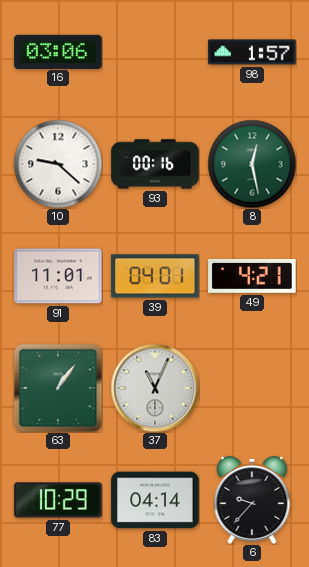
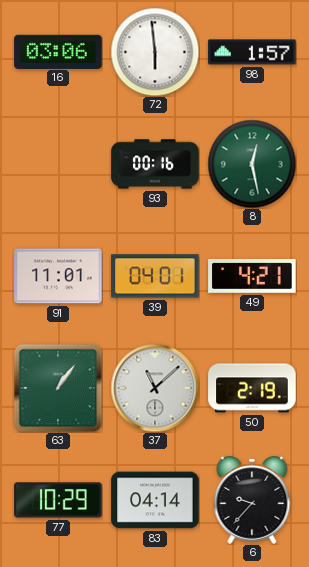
72: none -> 5:59
10: 9:22 -> none
37: 11:04 -> 11:08
50: none -> 2:19
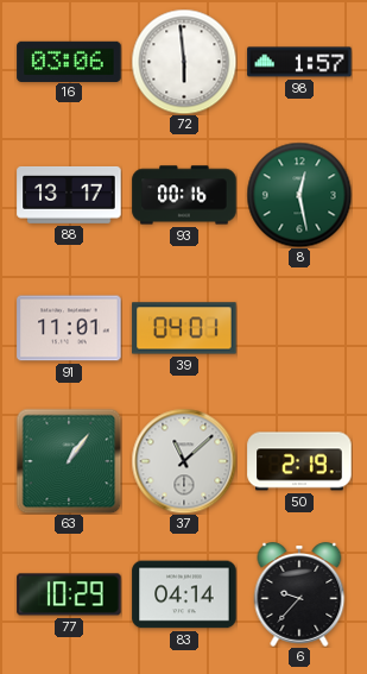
88: none -> 13:17
49: 4:21 -> none
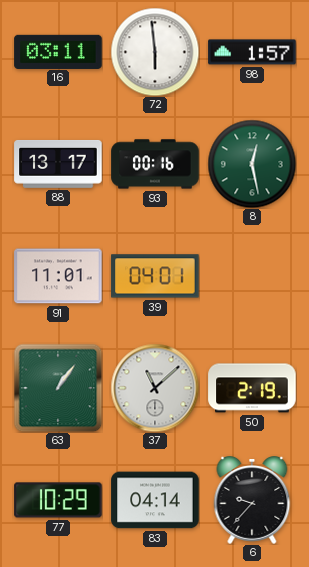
16: 03:06 -> 03:11
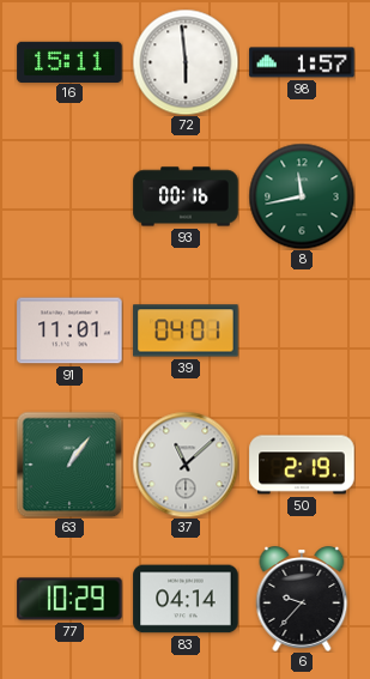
16: 03:11 -> 15:11
88: 13:17 -> none
8: 12:28 -> 11:43
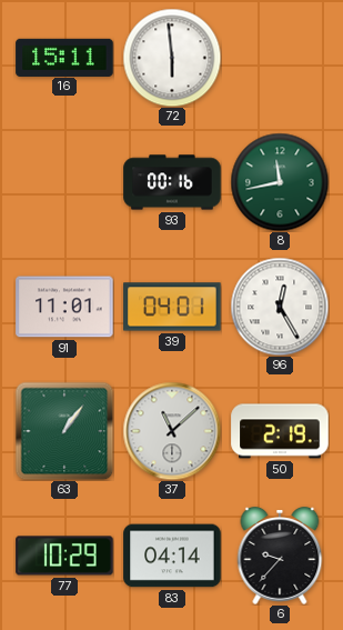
98: 1:57 -> none
96: none -> 12:25
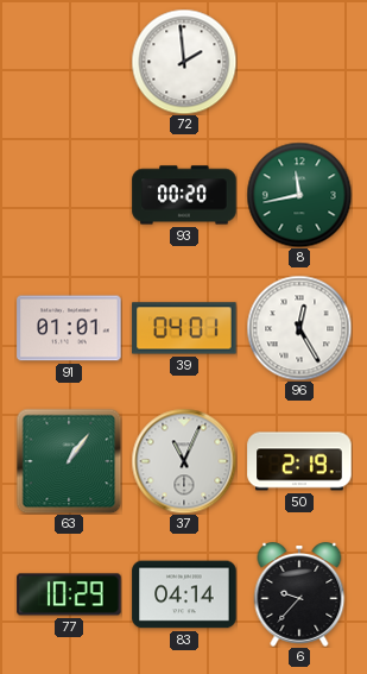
16: 15:11 -> none
72: 5:59 -> 1:59
93: 00:16 -> 00:20
91: 11:01 -> 01:01
37: 11:08 -> 11:04
